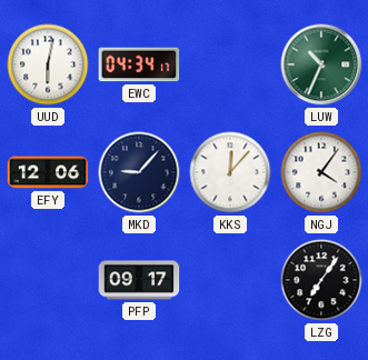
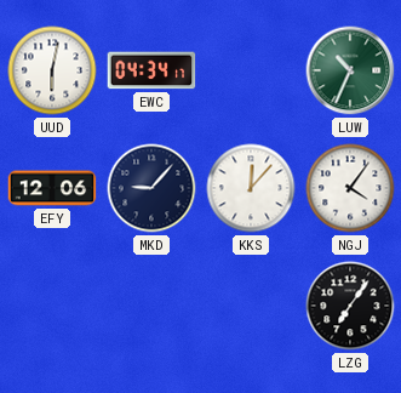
PFP: 09:17 -> none
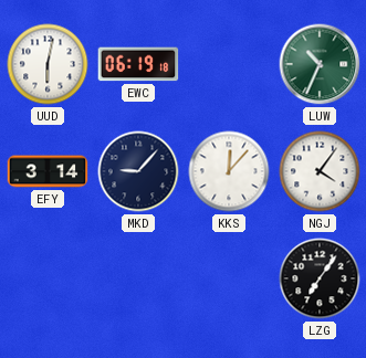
EWC: 04:34 -> 06:19
EFY: 12:06 -> 3:14
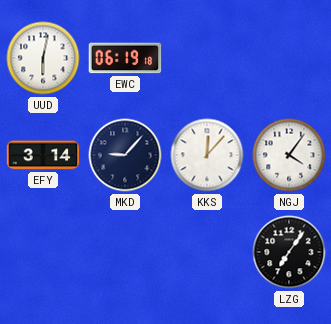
LUW: 10:34 -> none
